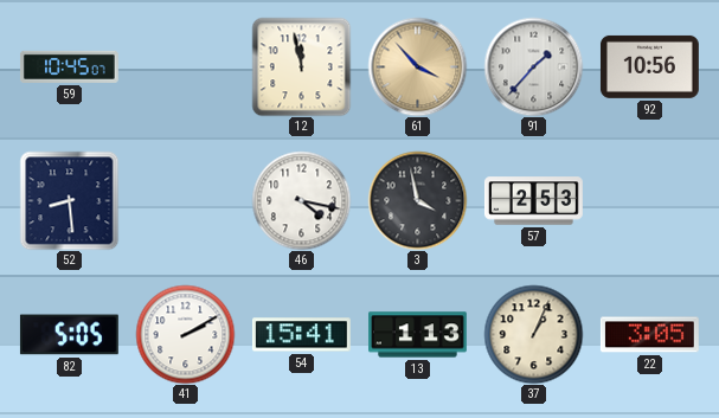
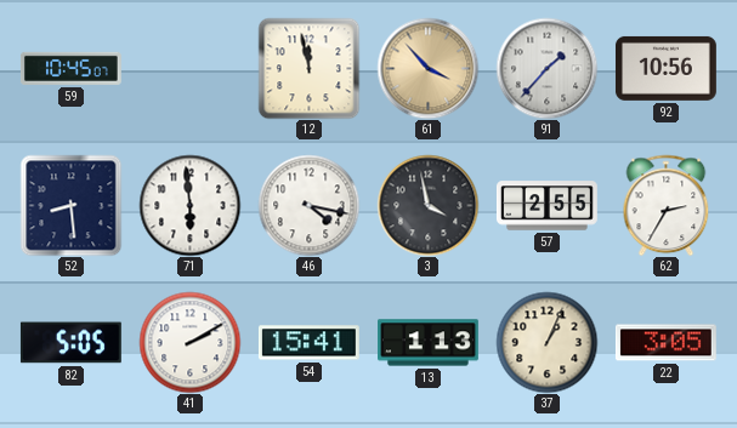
71: none -> 5:59
57: 2:53 -> 2:55
62: none -> 2:35
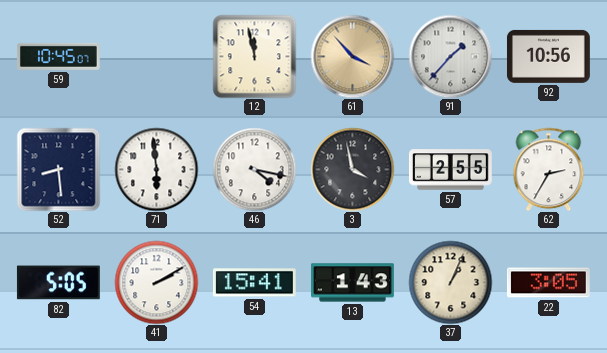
13: 1:13 -> 1:43
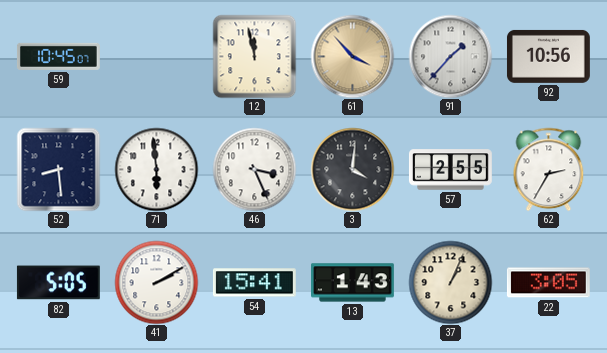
46: 4:17 -> 3:26
3: 3:58 -> 4:01
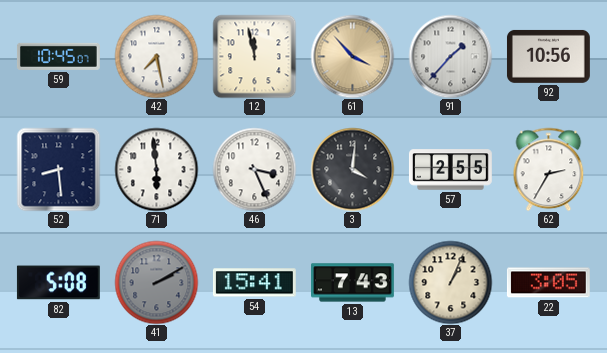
42: none -> 7:28
82: 5:05 -> 5:08
41 dial: white -> grey
13: 1:43 -> 7:43
